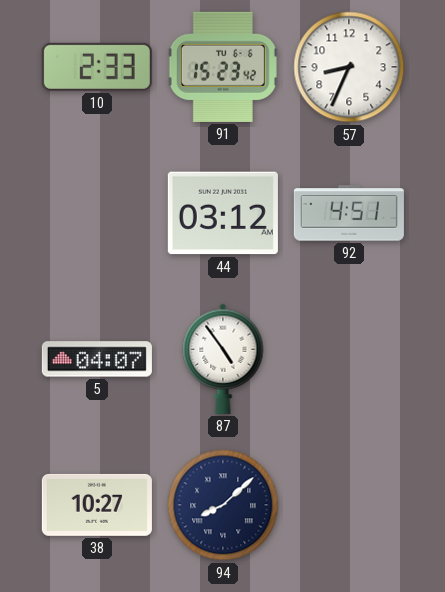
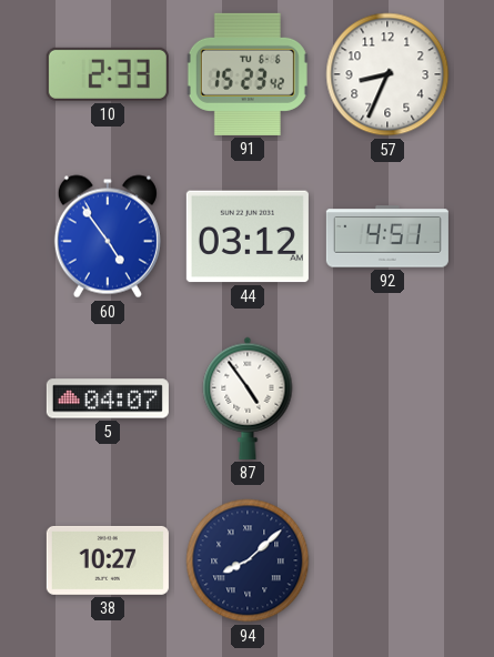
60: none -> 4:54
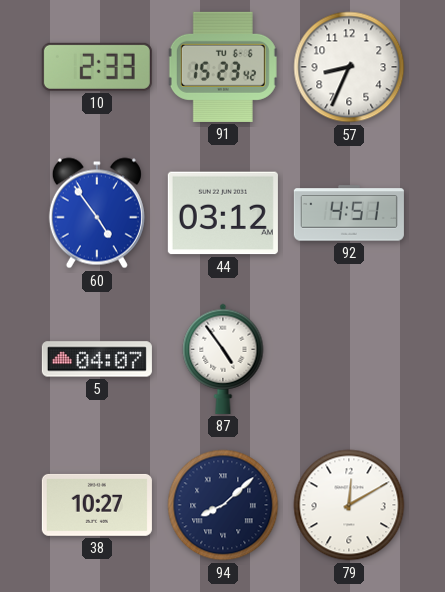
79: none -> 12:10
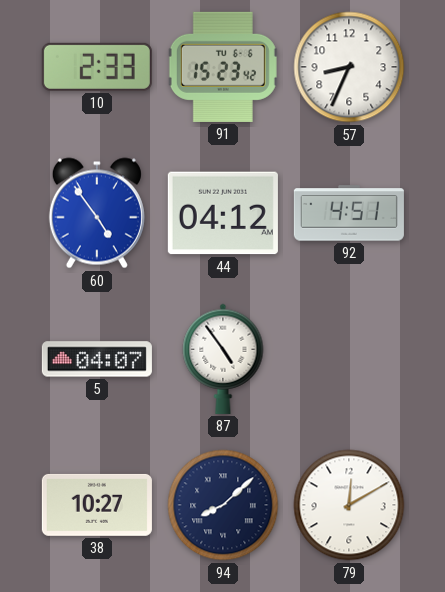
44: 03:12 -> 04:12
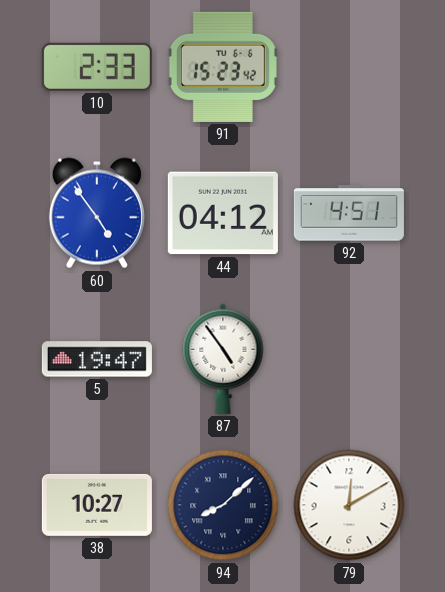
57: 8:34 -> none
5: 04:07 -> 19:47
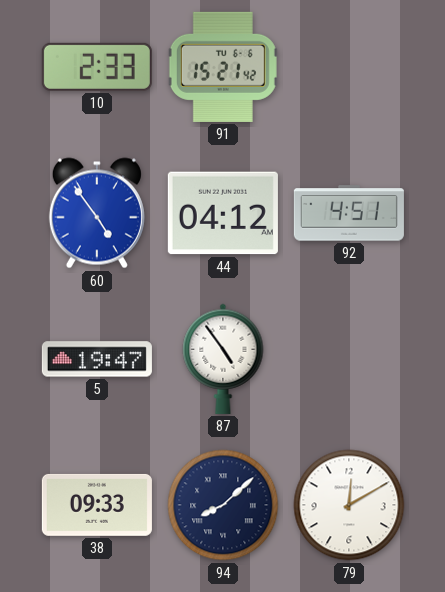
91: 15:23 -> 15:21
38: 10:27 -> 09:33
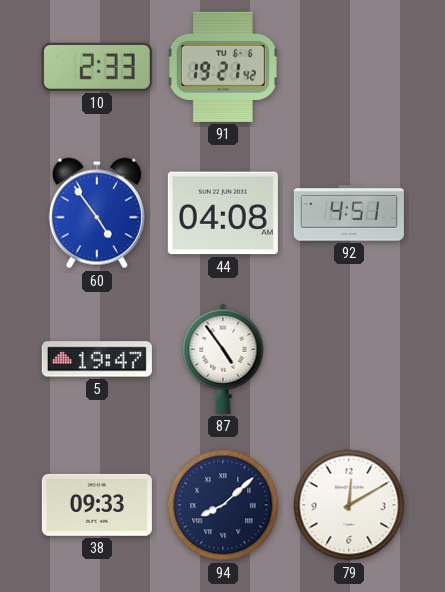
91: 15:21 -> 19:21
44: 04:12 -> 04:08
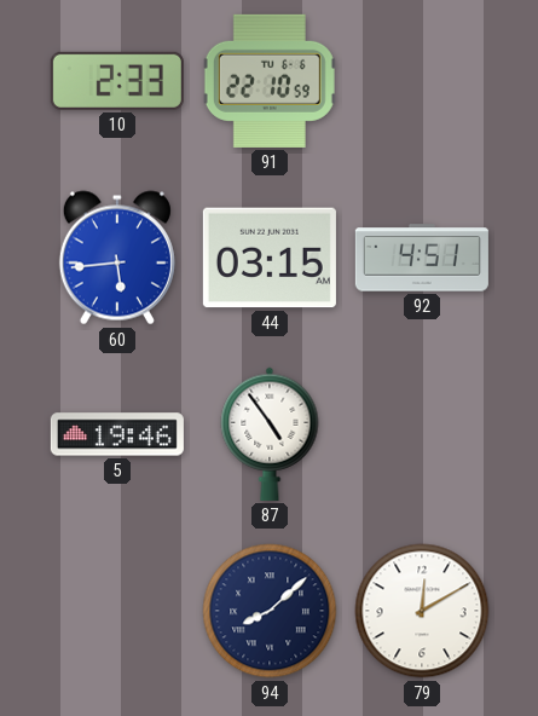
91: 19:21 -> 22:10
60: 4:54 -> 5:44
44: 04:08 -> 03:15
5: 19:47 -> 19:46
38: 09:33 -> none
